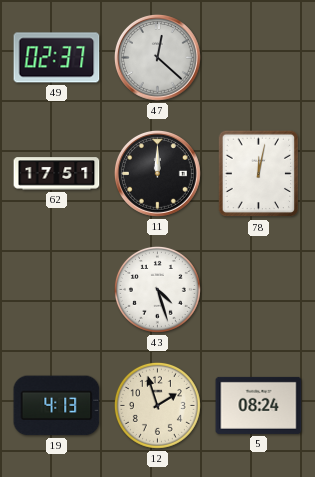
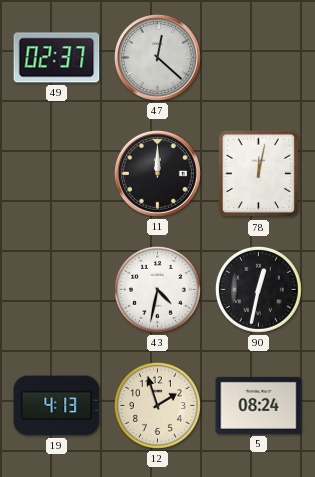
62: 17:51 -> none
43: 4:27 -> 4:32
90: none -> 12:32
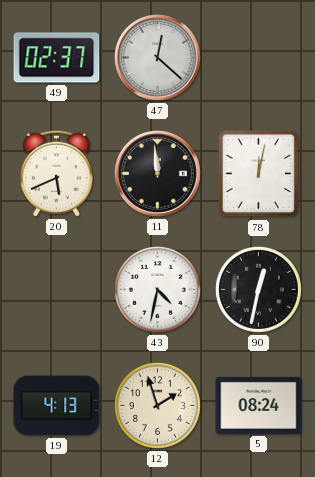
20: none -> 5:41
11: 12:00 -> 11:59
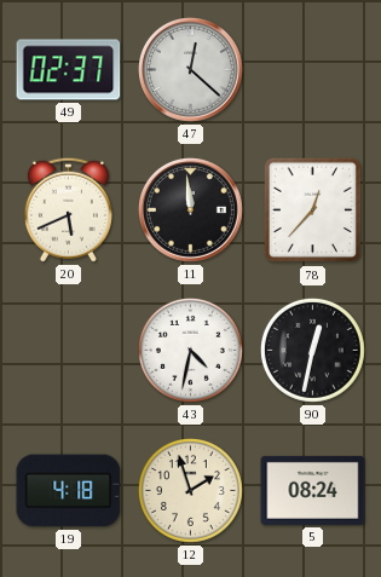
78: 12:02 -> 12:37
19: 4:13 -> 4:18
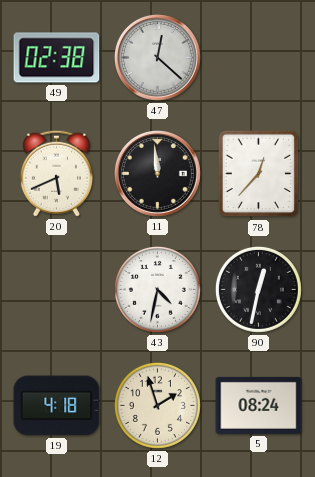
49: 02:37 -> 02:38
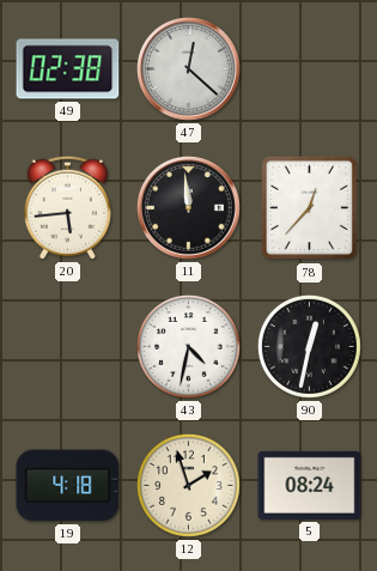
20: 5:41 -> 5:44
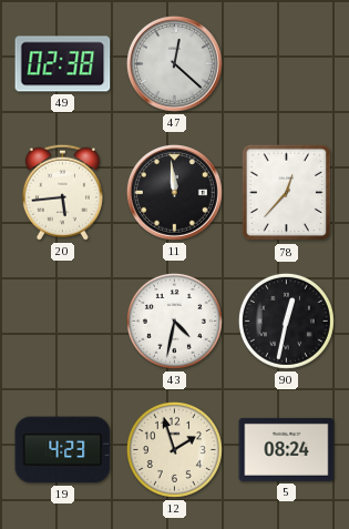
19: 4:18 -> 4:23
